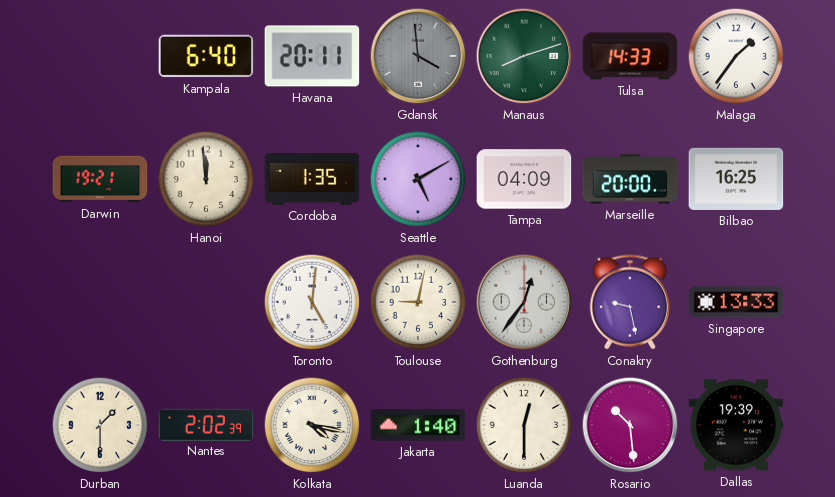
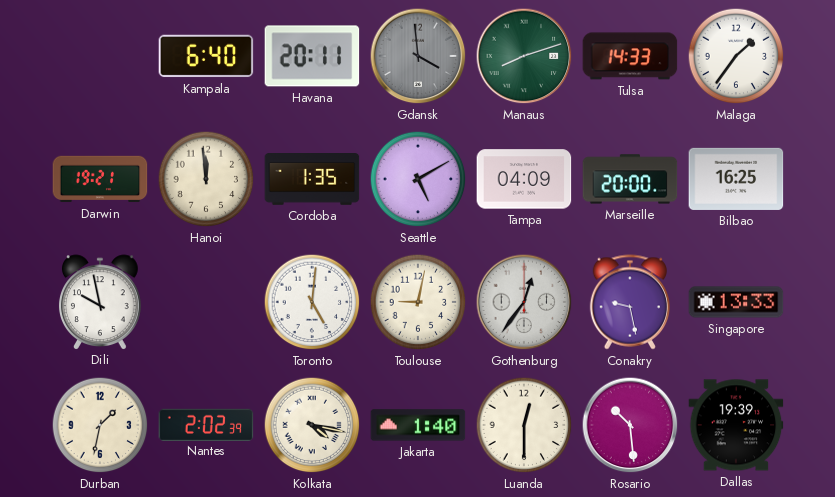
Dili: none -> 9:58
Durban: 1:30 -> 1:32
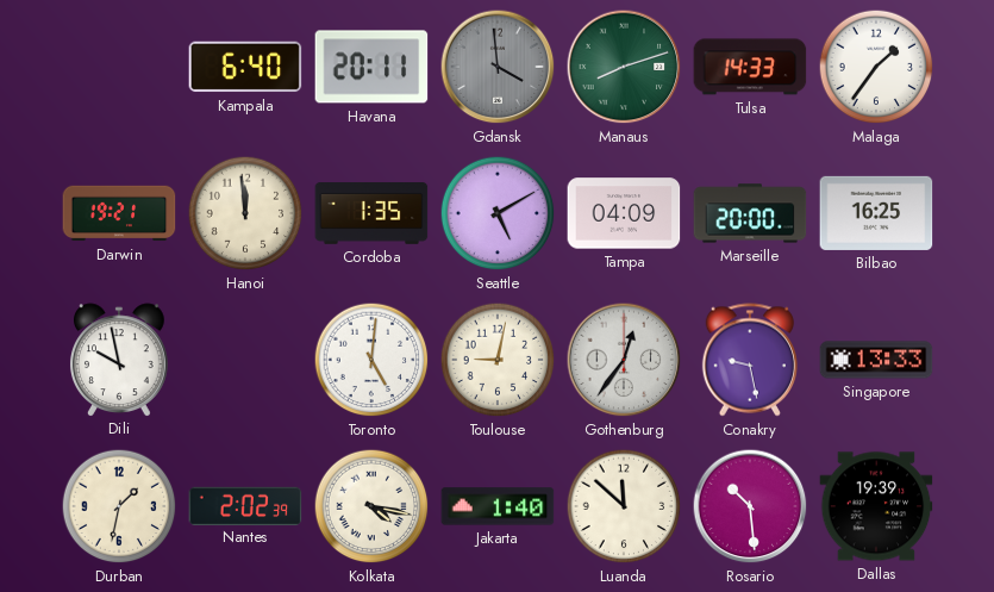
Luanda: 12:30 -> 11:52
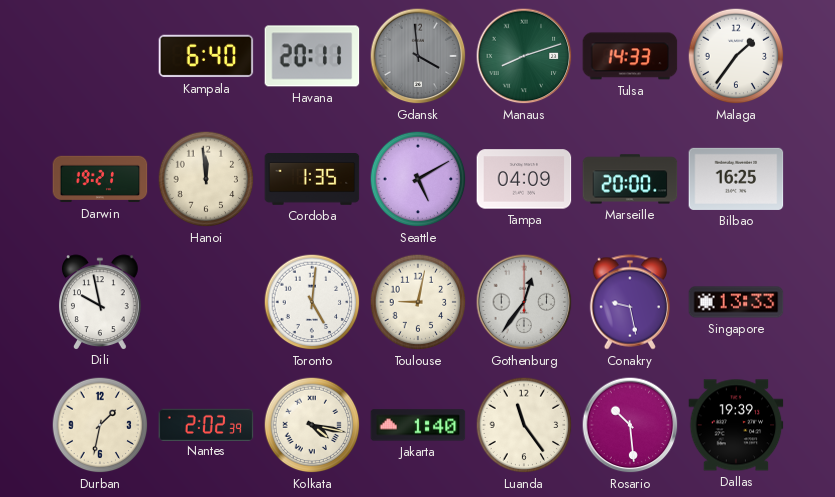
Luanda: 11:52 -> 11:24
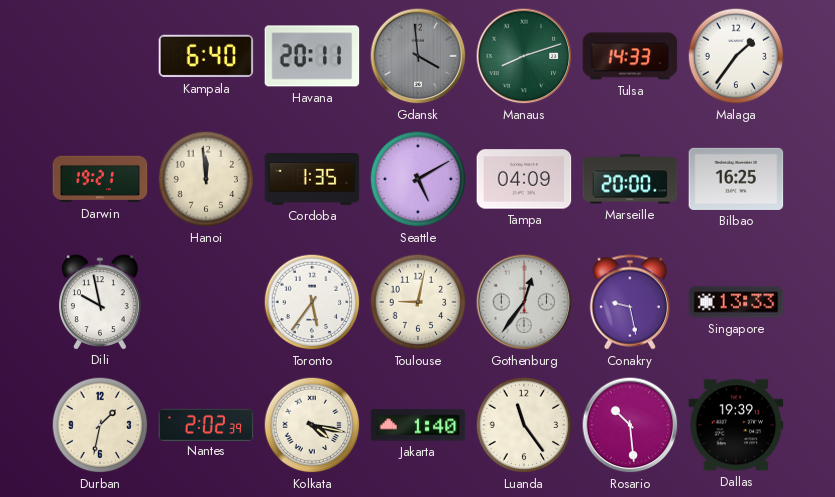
Toronto: 5:01 -> 5:36
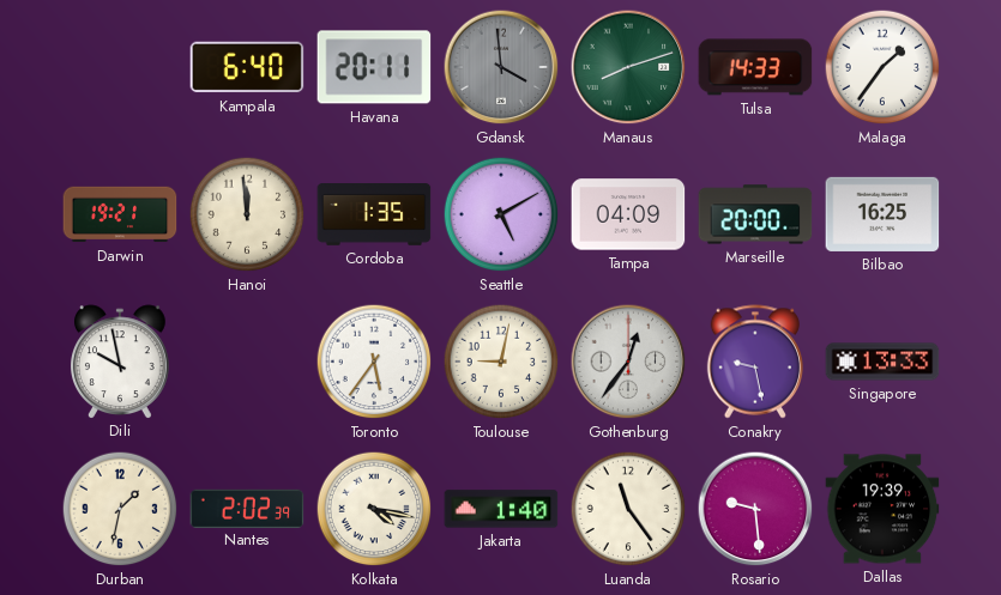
Rosario: 10:29 -> 9:29
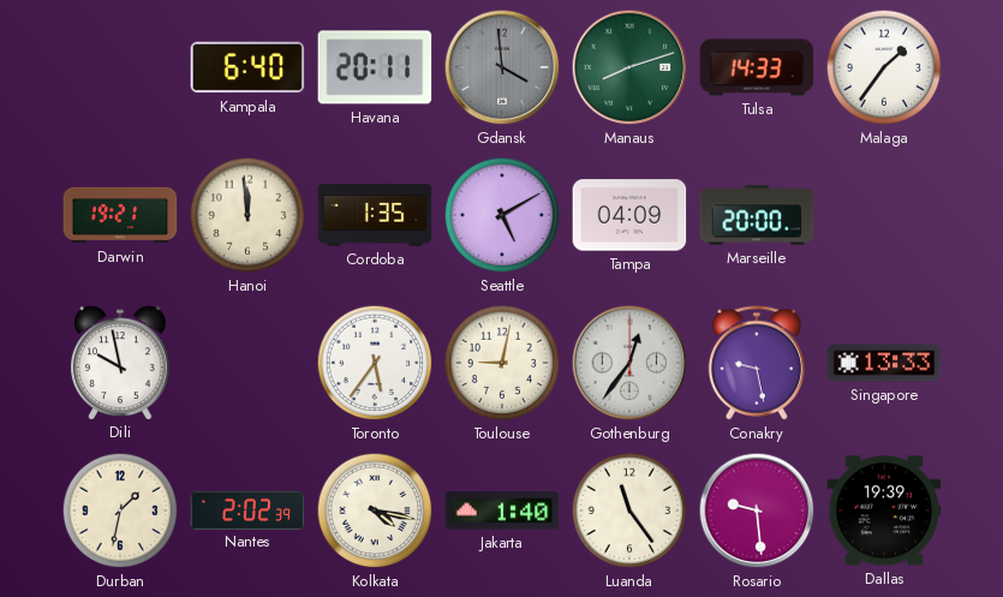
Bilbao: 16:25 -> none
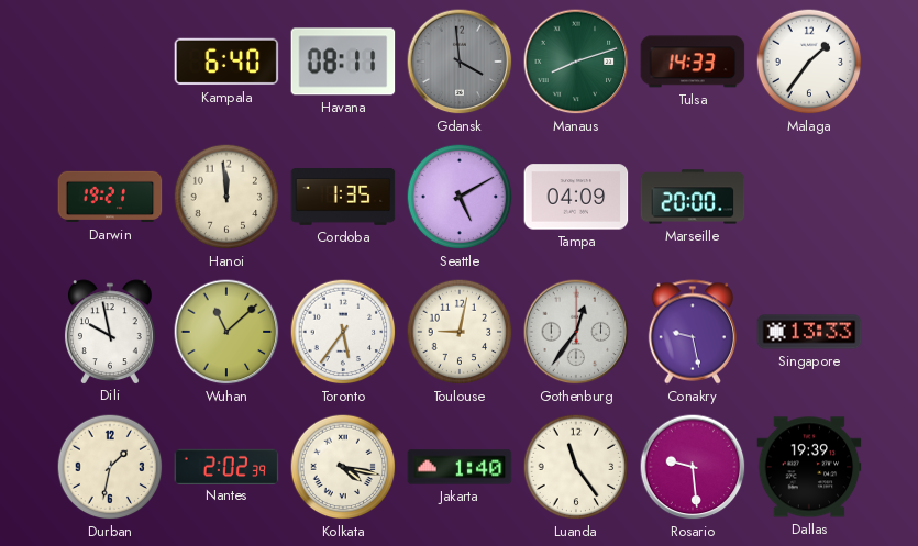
Havana: 20:11 -> 08:11
Wuhan: none -> 11:08
